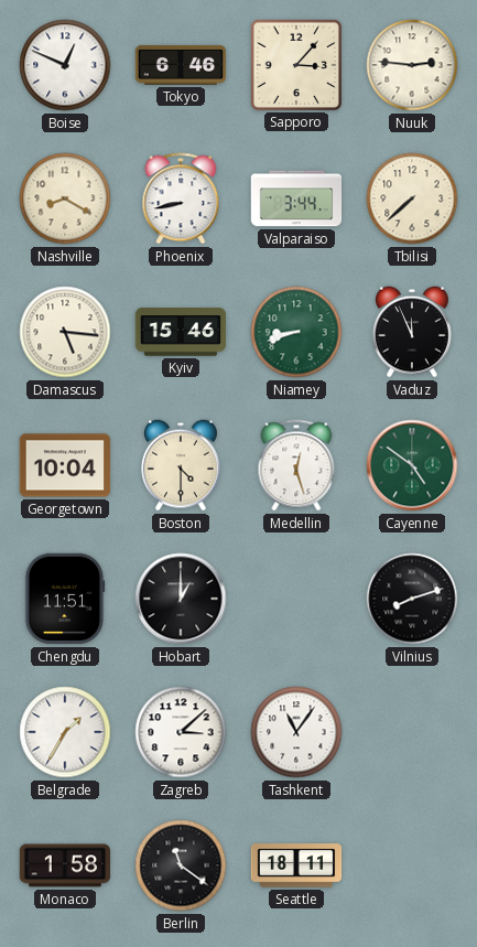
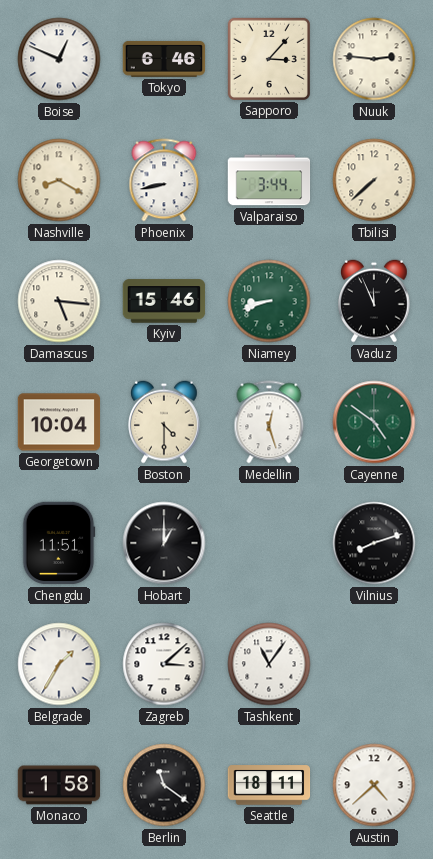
Austin: none -> 4:38
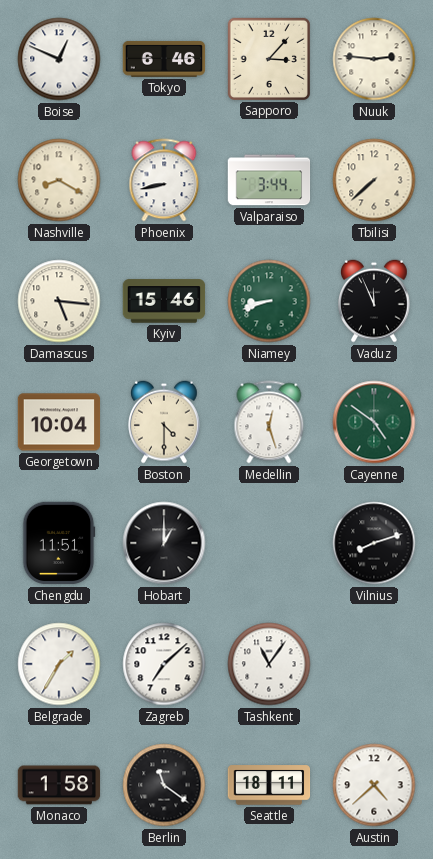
Zagreb: 3:08 -> 7:08
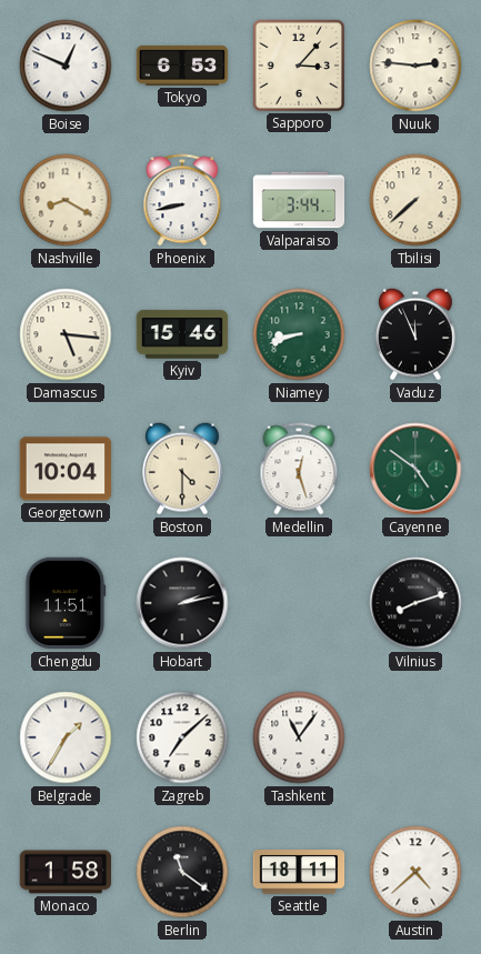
Tokyo: 6:46 -> 6:53
Hobart: 1:00 -> 2:13
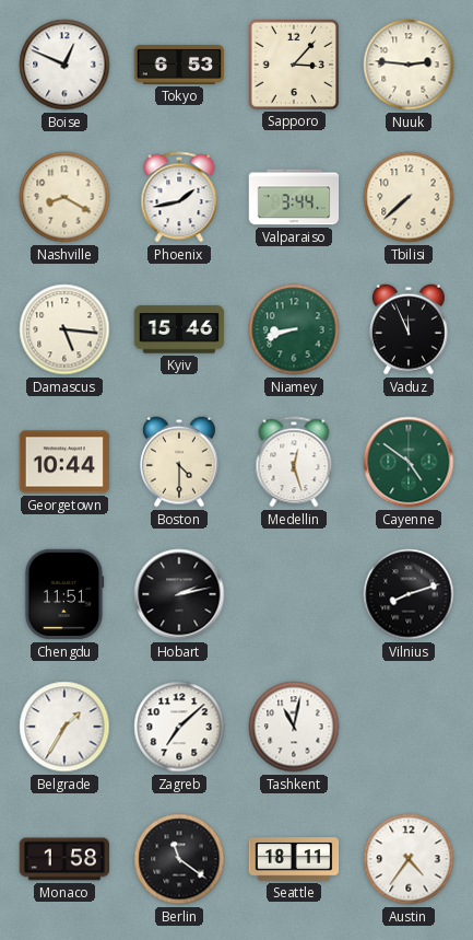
Phoenix: 8:43 -> 1:43
Georgetown: 10:04 -> 10:44
Tashkent: 11:06 -> 11:02
Austin: 4:38 -> 4:36
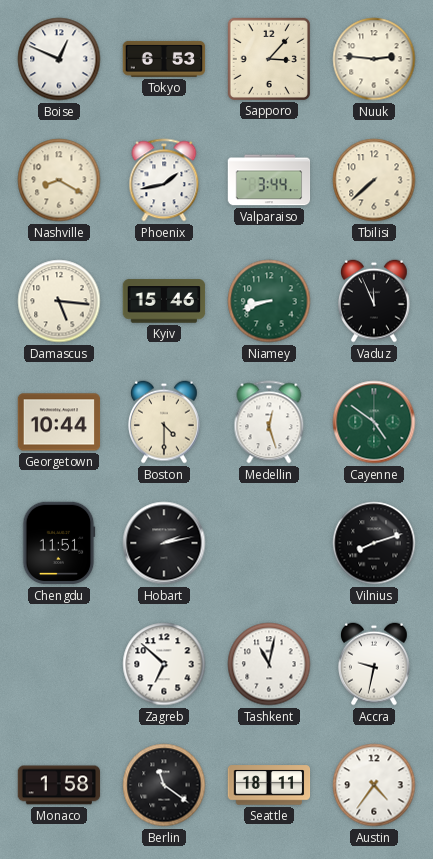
Belgrade: 1:35 -> none
Zagreb: 7:08 -> 6:52
Accra: none -> 9:32
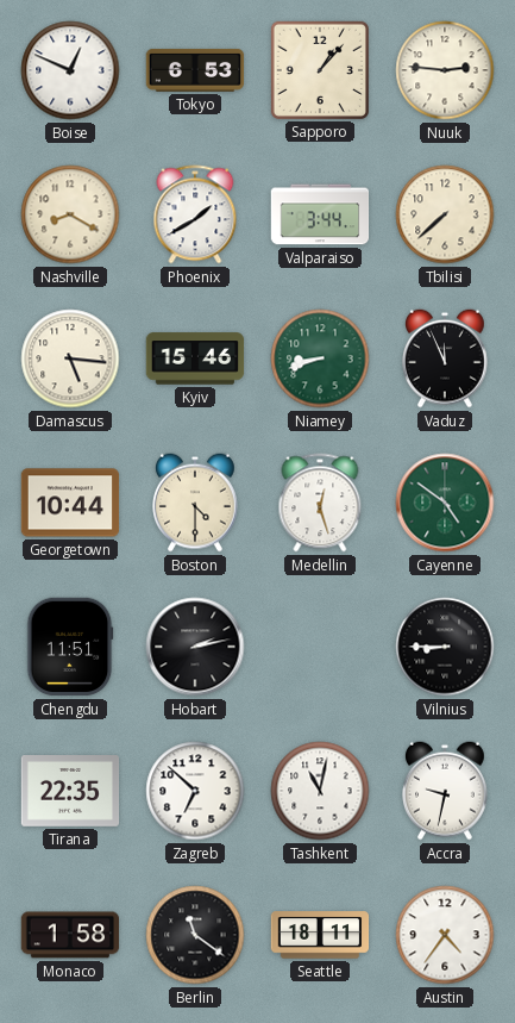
Sapporo: 3:07 -> 1:07
Phoenix: 1:43 -> 1:40
Vilnius: 8:12 -> 8:45
Tirana: none -> 22:35
